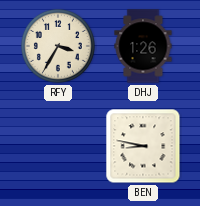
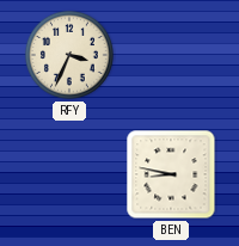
RFY: 3:35 -> 3:34
DHJ: 1:26 -> none
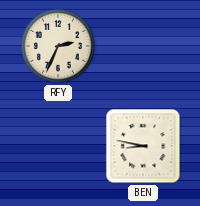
RFY: 3:34 -> 2:34
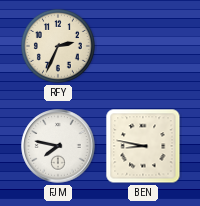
FJM: none -> 7:47
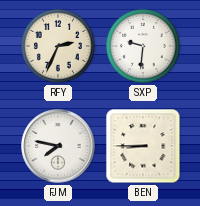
SXP: none -> 9:31
BEN: 8:47 -> 8:45
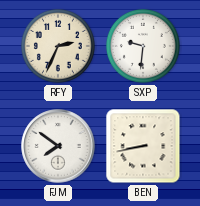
FJM: 7:47 -> 7:51
BEN: 8:45 -> 8:43
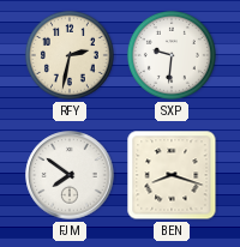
RFY: 2:34 -> 2:32
BEN: 8:43 -> 8:18
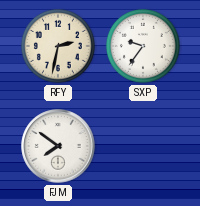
SXP: 9:31 -> 9:36
BEN: 8:18 -> none
